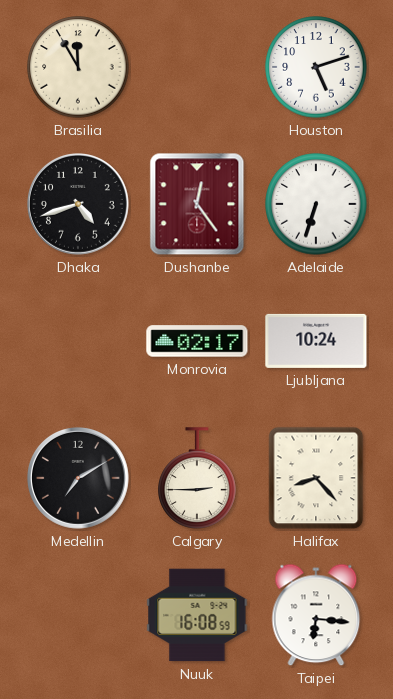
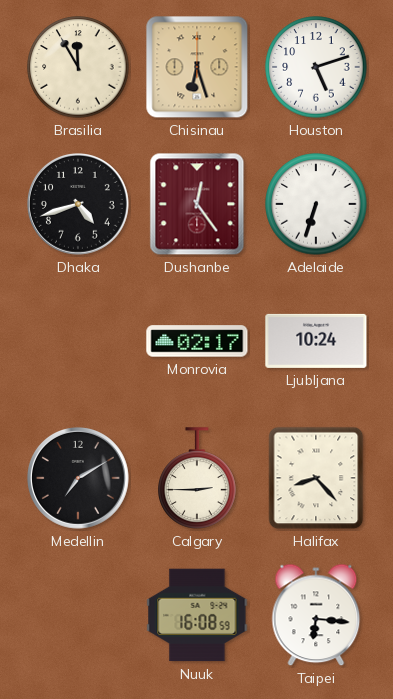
Chisinau: none -> 6:27
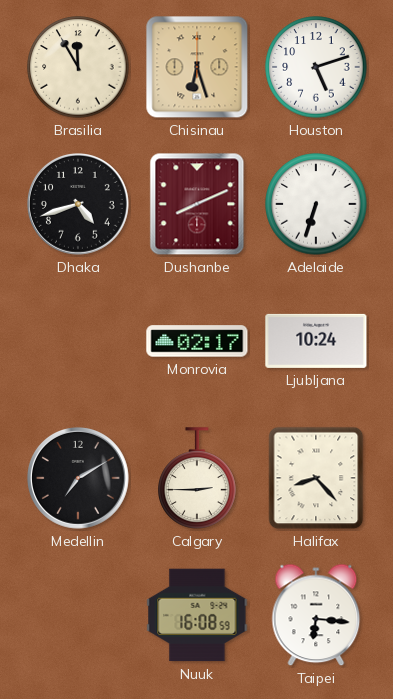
Dushanbe: 12:24 -> 8:11
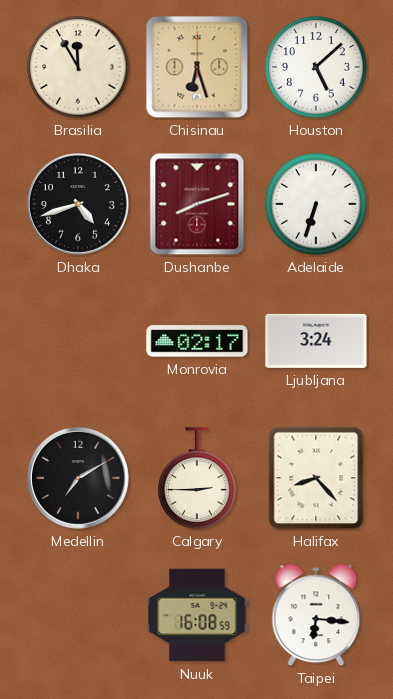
Houston: 5:12 -> 5:08
Dushanbe: 8:11 -> 8:12
Ljubljana: 10:24 -> 3:24
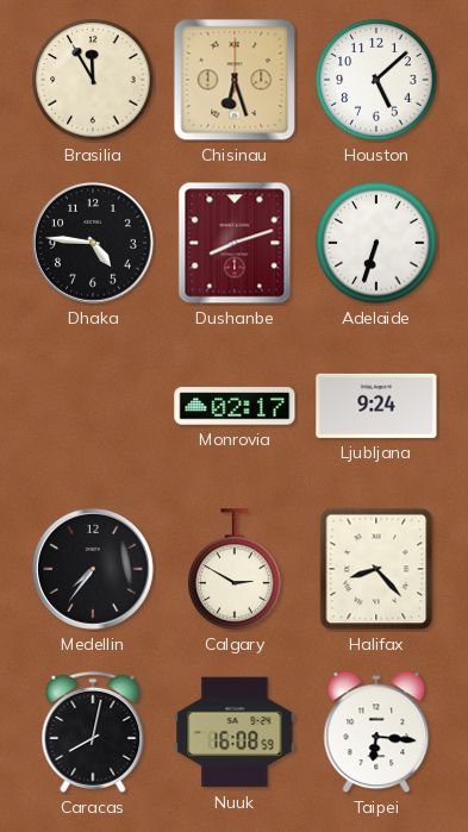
Dhaka: 4:42 -> 4:46
Ljubljana: 3:24 -> 9:24
Medellin: 7:10 -> 7:36
Calgary: 2:45 -> 2:50
Caracas: none -> 8:02
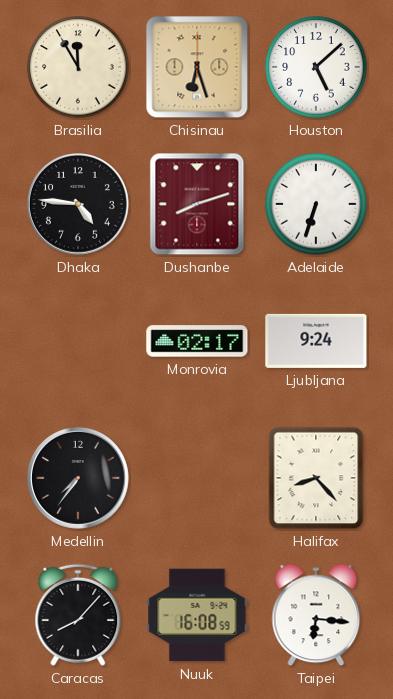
Calgary: 2:50 -> none
Caracas: 8:02 -> 8:07
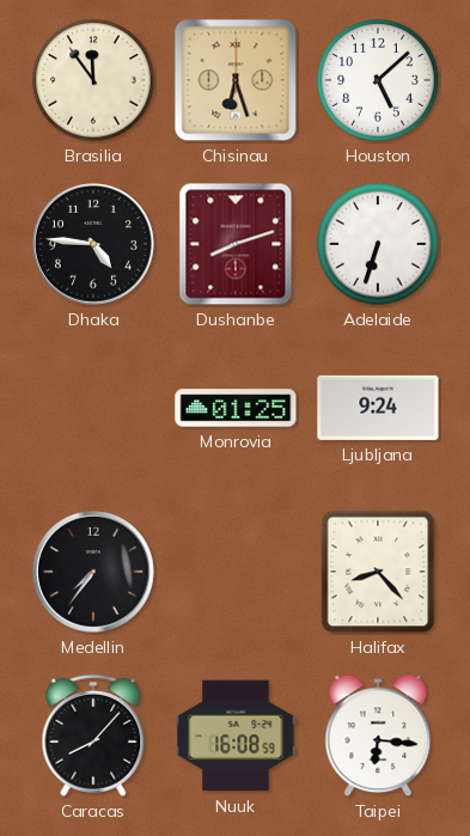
Brasilia: 11:55 -> 11:54
Monrovia: 02:17 -> 01:25
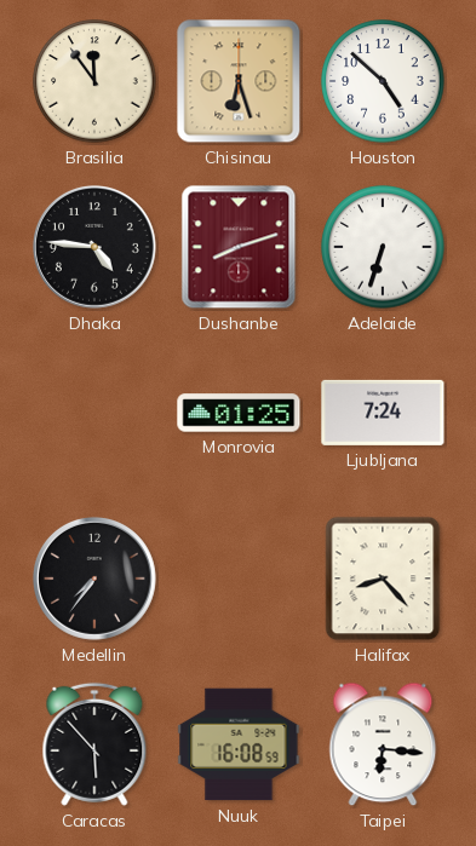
Houston: 5:08 -> 4:52
Ljubljana: 9:24 -> 7:24
Caracas: 8:07 -> 5:53
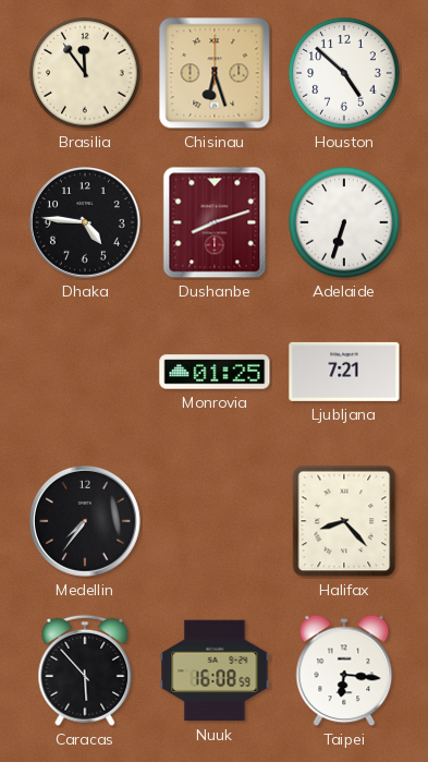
Ljubljana: 7:24 -> 7:21
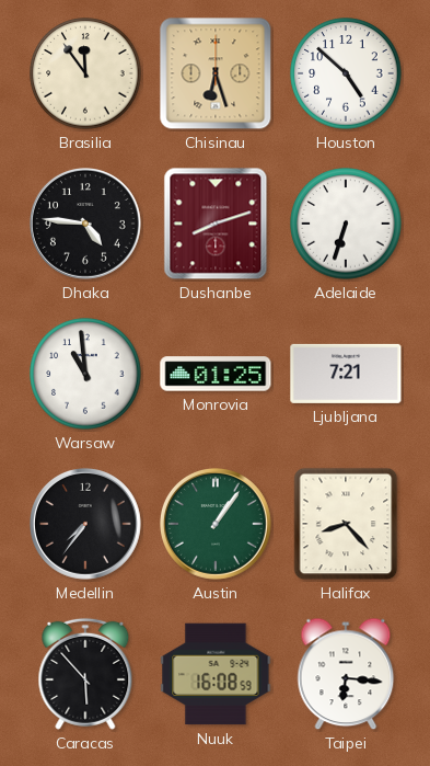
Warsaw: none -> 10:59
Austin: none -> 1:06
